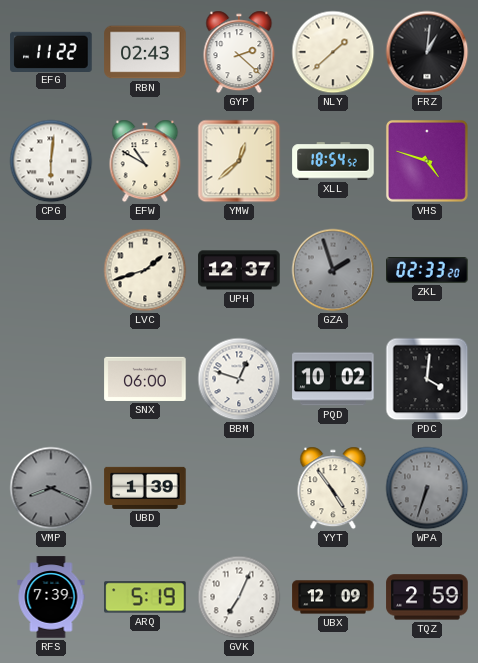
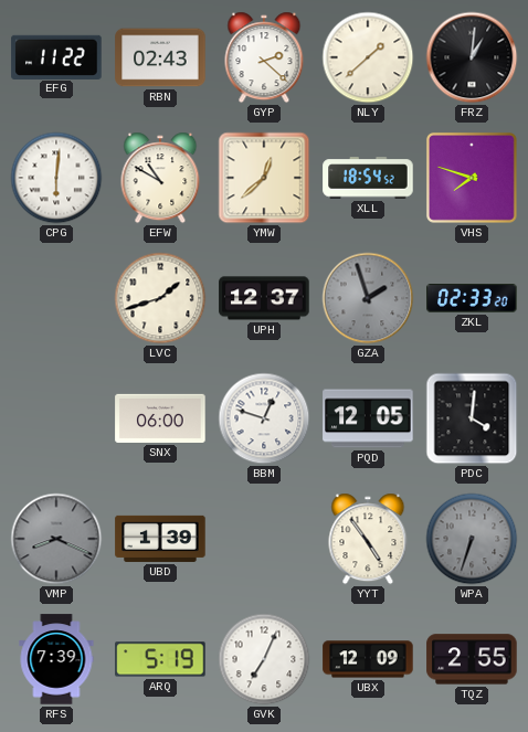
VHS: 4:48 -> 7:48
PQD: 10:02 -> 12:05
TQZ: 2:59 -> 2:55
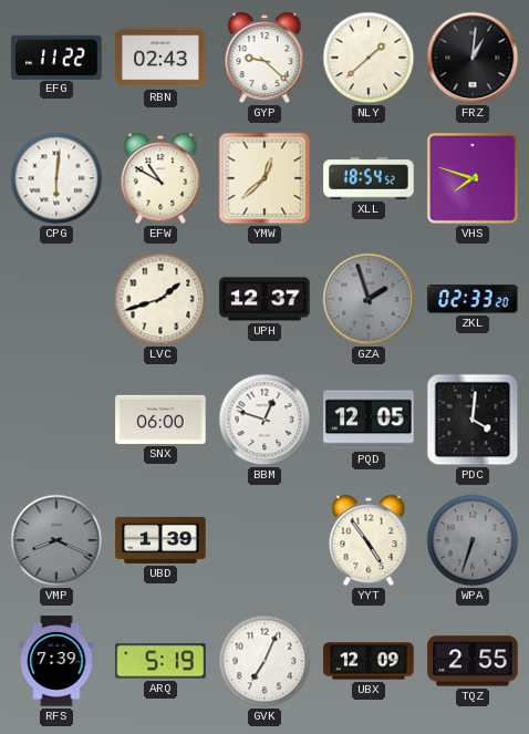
GYP: 2:22 -> 9:22
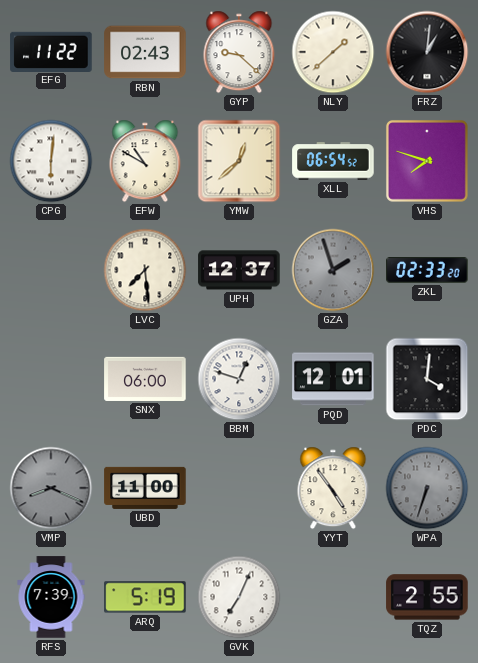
XLL: 18:54 -> 06:54
LVC: 1:42 -> 7:29
PQD: 12:05 -> 12:01
UBD: 1:39 -> 11:00
UBX: 12:09 -> none
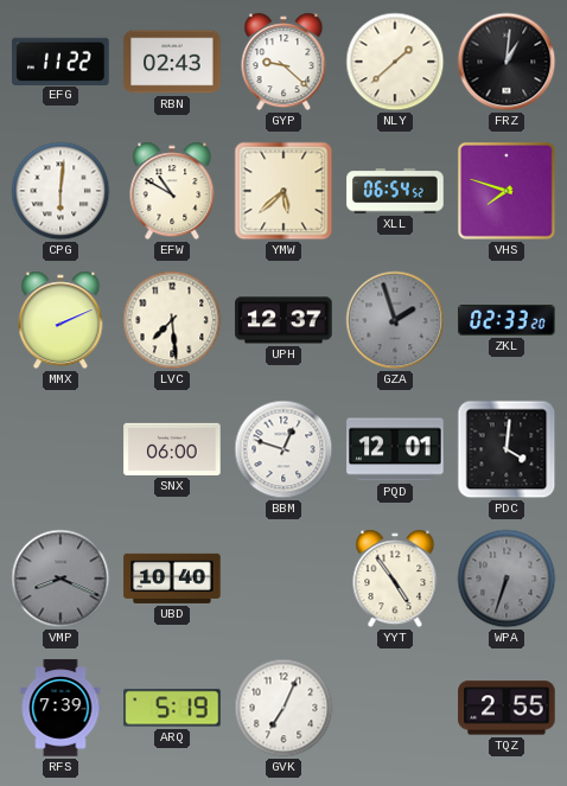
YMW: 12:38 -> 5:38
MMX: none -> 2:11
UBD: 11:00 -> 10:40
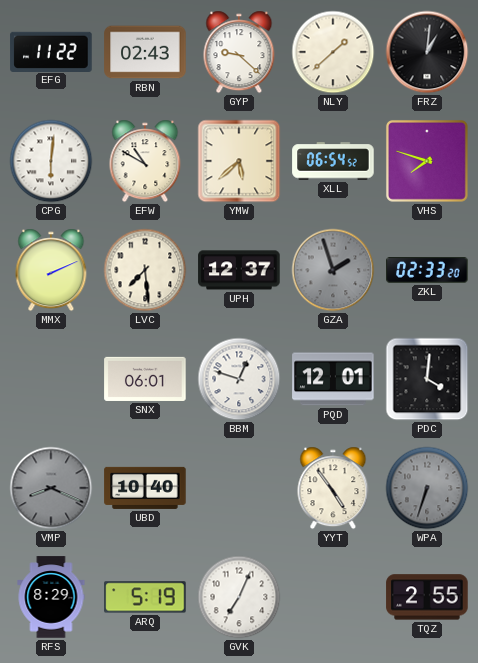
SNX: 06:00 -> 06:01
RFS: 7:39 -> 8:29
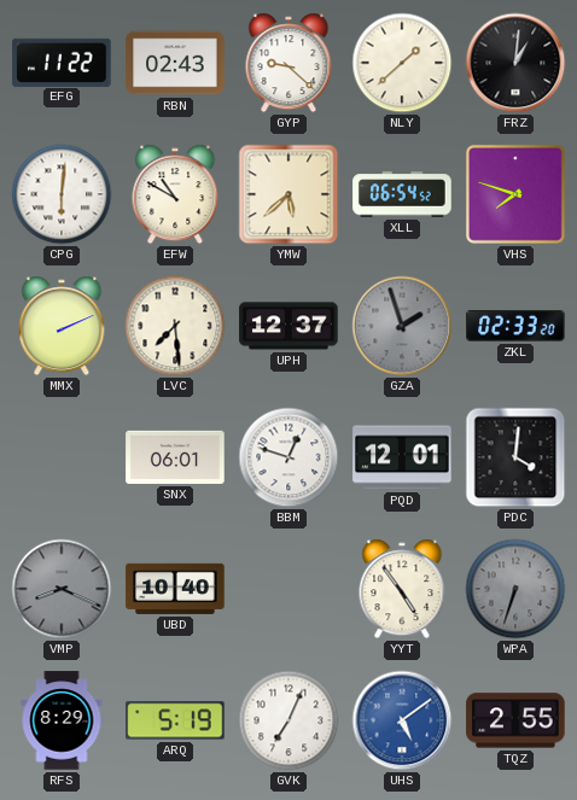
UHS: none -> 5:09
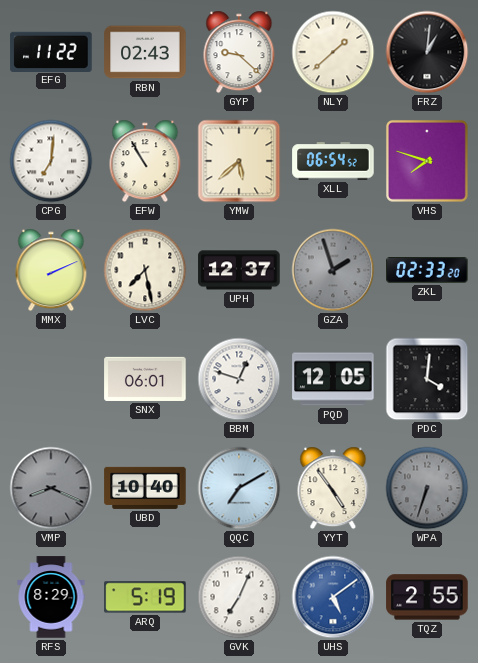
CPG: 6:01 -> 7:01
EFW: 10:50 -> 10:55
LVC: 7:29 -> 7:28
PQD: 12:01 -> 12:05
QQC: none -> 7:10
